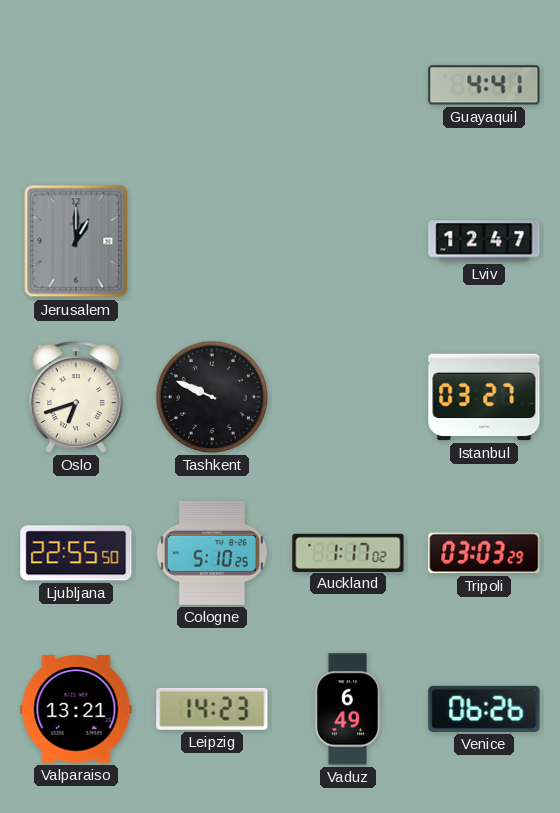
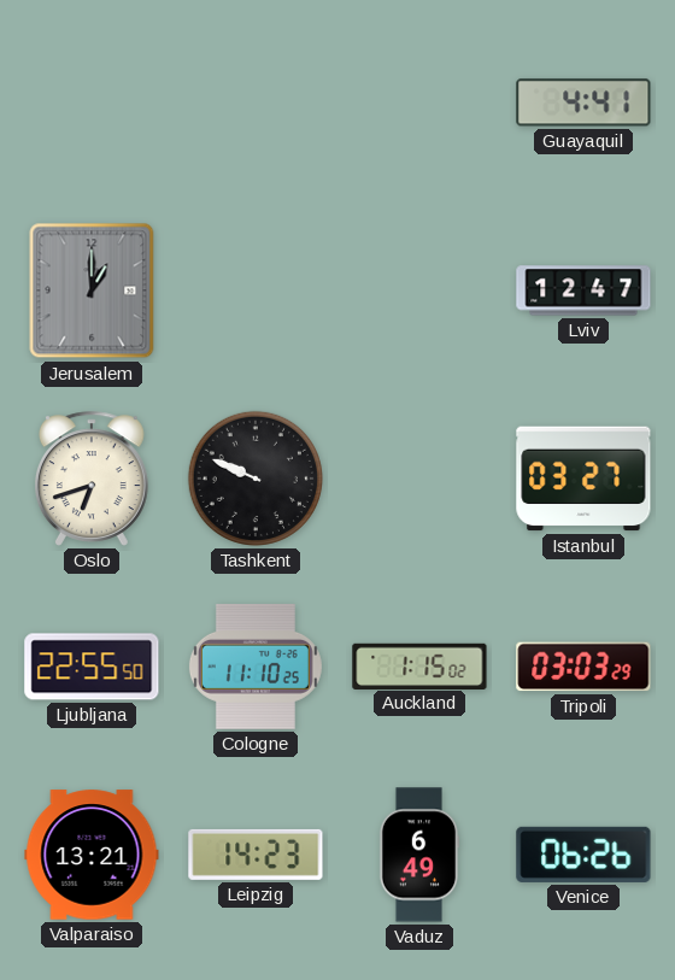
Cologne: 5:10 -> 11:10
Auckland: 1:17 -> 1:15
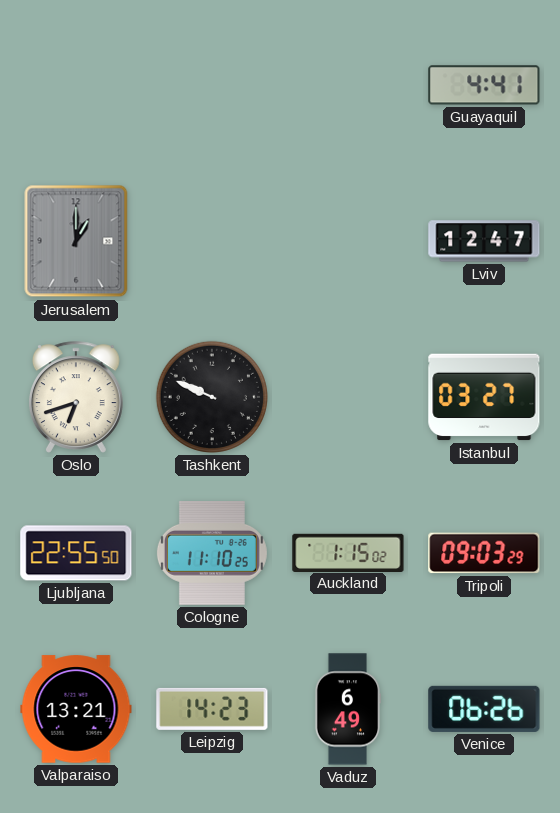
Tripoli: 03:03 -> 09:03
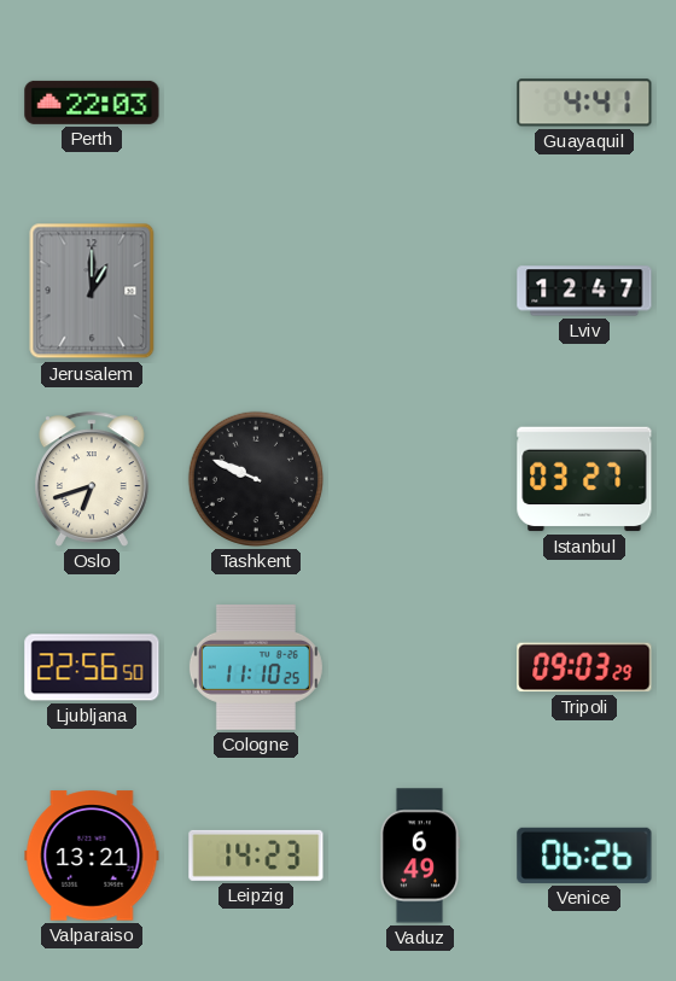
Perth: none -> 22:03
Ljubljana: 22:55 -> 22:56
Auckland: 1:15 -> none
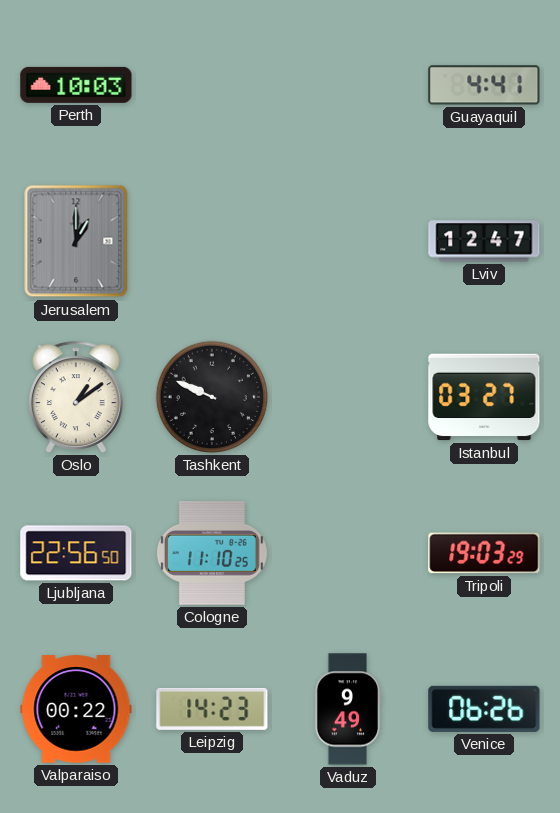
Perth: 22:03 -> 10:03
Oslo: 6:42 -> 1:09
Tripoli: 09:03 -> 19:03
Valparaiso: 13:21 -> 00:22
Vaduz: 6:49 -> 9:49
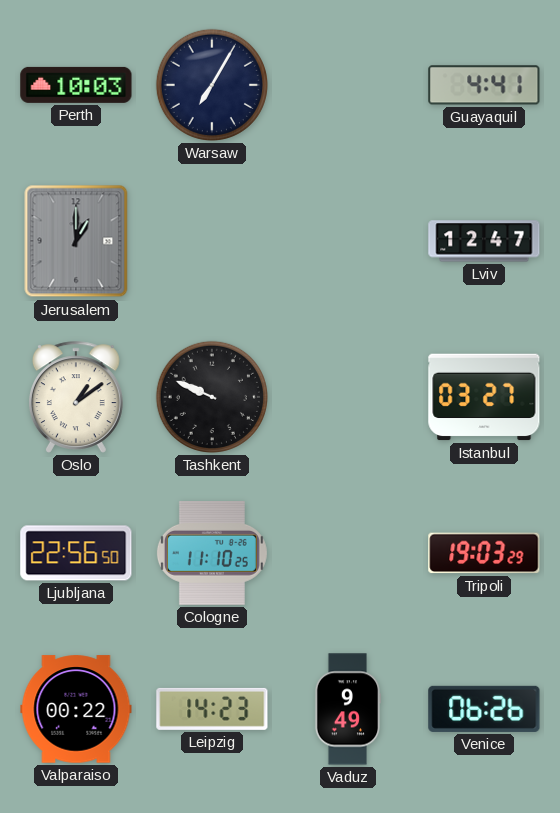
Warsaw: none -> 7:05
